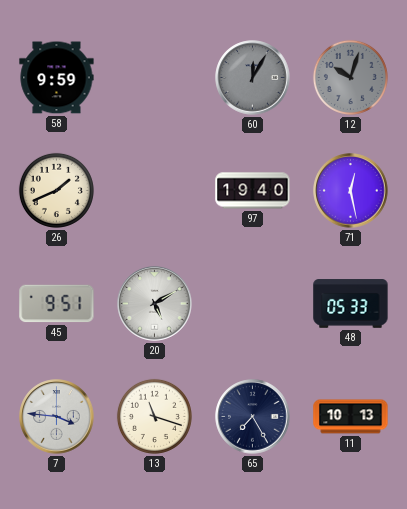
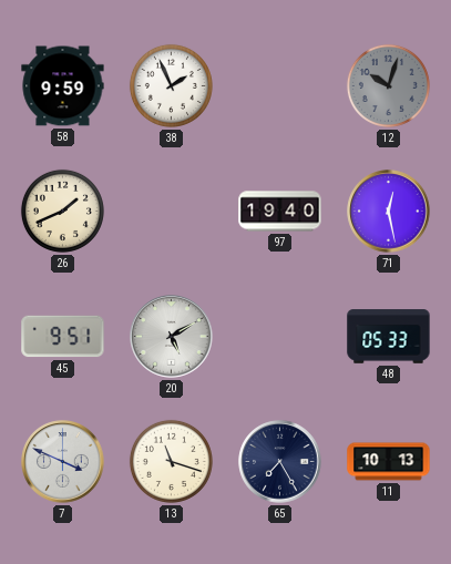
38: none -> 1:56
60: 12:05 -> none
7: 3:46 -> 3:49
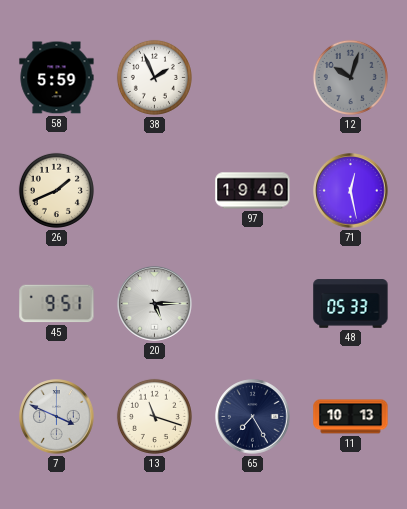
58: 9:59 -> 5:59
20: 5:10 -> 5:15
